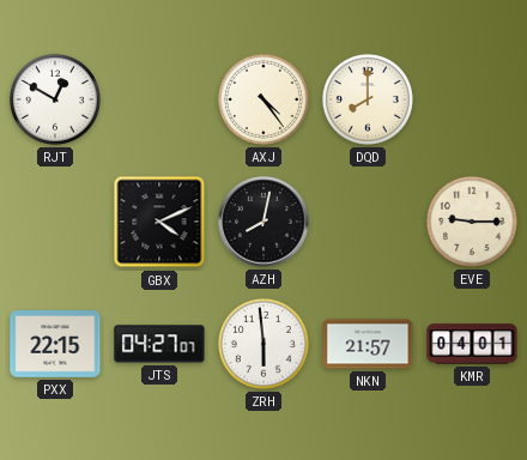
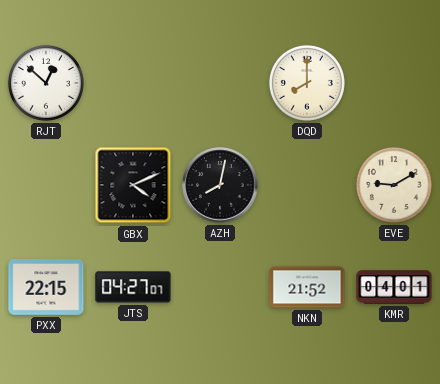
RJT: 12:50 -> 12:52
AXJ: 4:24 -> none
EVE: 9:15 -> 9:10
ZRH: 5:59 -> none
NKN: 21:57 -> 21:52
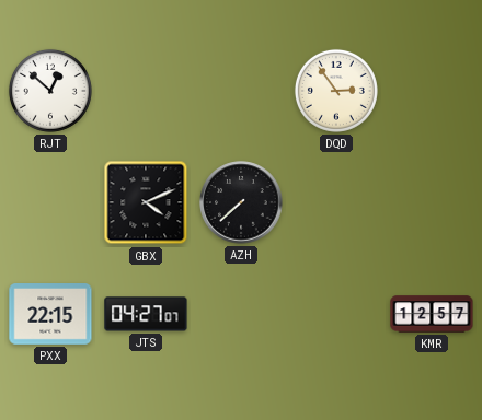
DQD: 8:00 -> 2:54
AZH: 8:02 -> 7:38
EVE: 9:10 -> none
NKN: 21:52 -> none
KMR: 04:01 -> 12:57
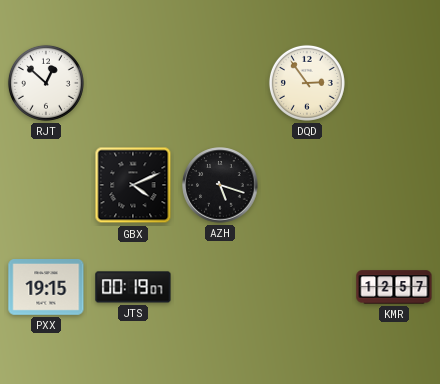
AZH: 7:38 -> 5:18
PXX: 22:15 -> 19:15
JTS: 04:27 -> 00:19
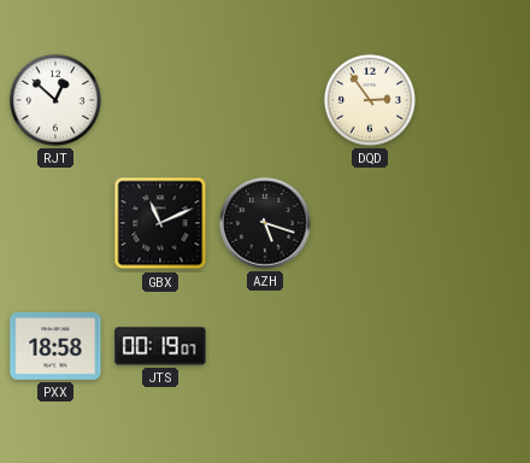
GBX: 4:11 -> 11:11
PXX: 19:15 -> 18:58
KMR: 12:57 -> none
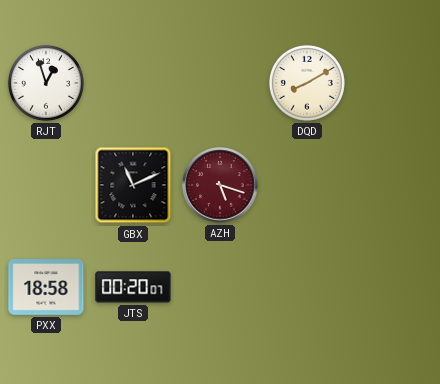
RJT: 12:52 -> 12:57
DQD: 2:54 -> 8:10
AZH dial: black -> burgundy
JTS: 00:19 -> 00:20
